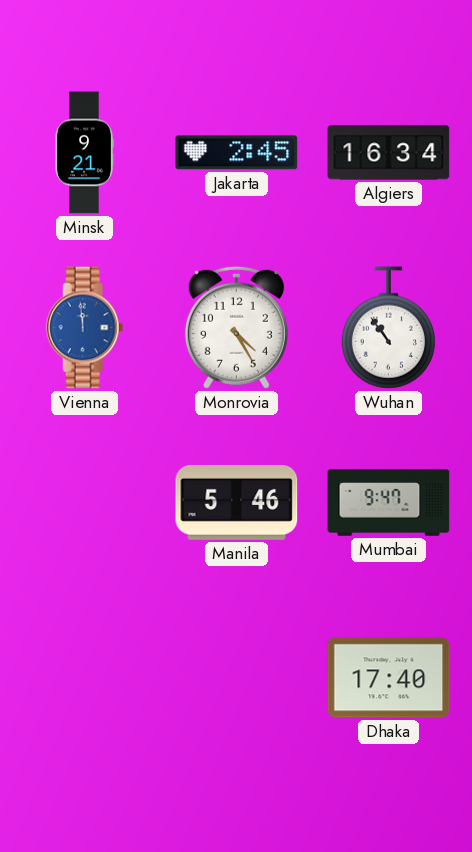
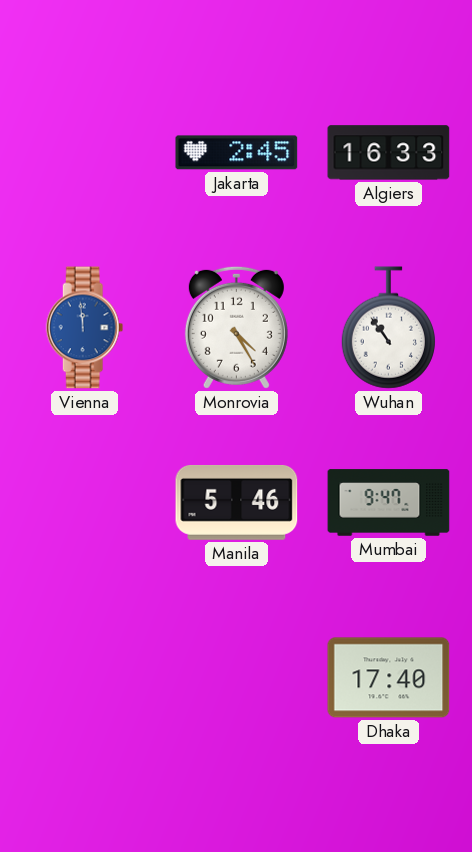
Minsk: 9:21 -> none
Algiers: 16:34 -> 16:33
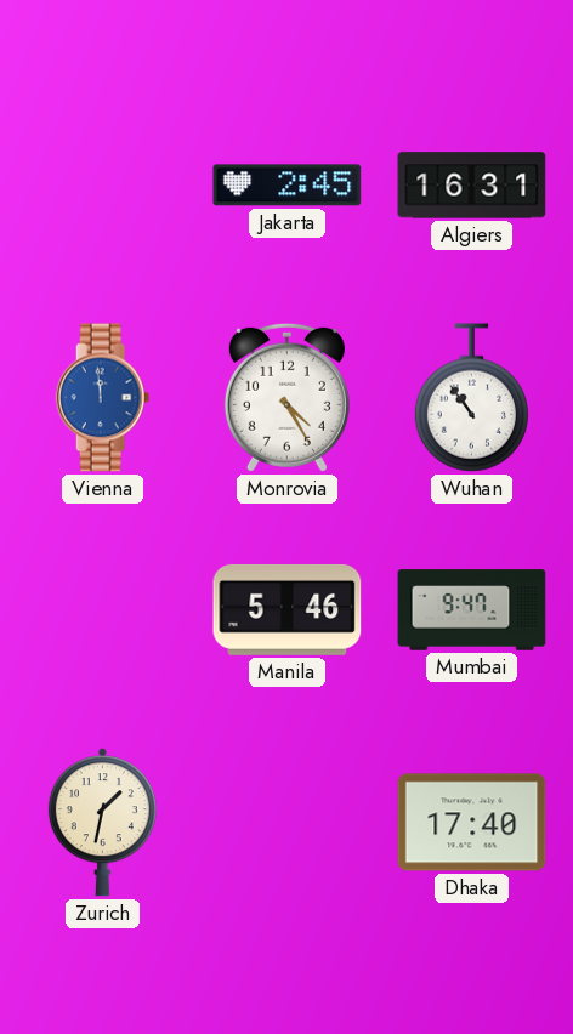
Algiers: 16:33 -> 16:31
Zurich: none -> 1:32
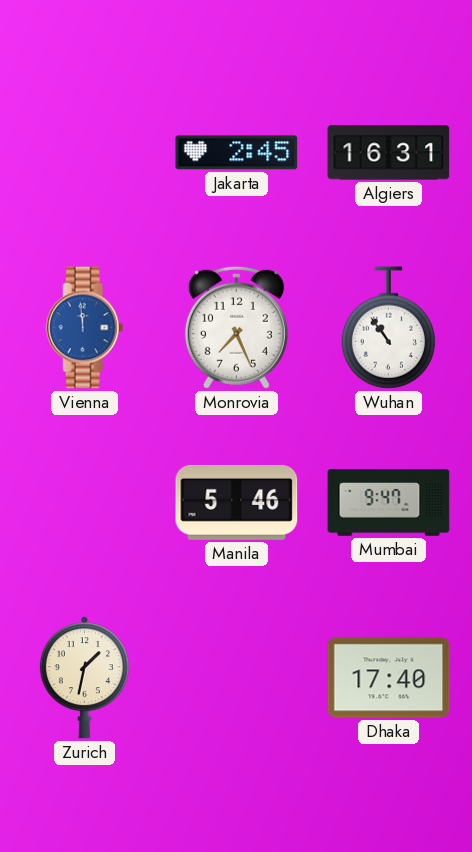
Monrovia: 4:25 -> 7:26
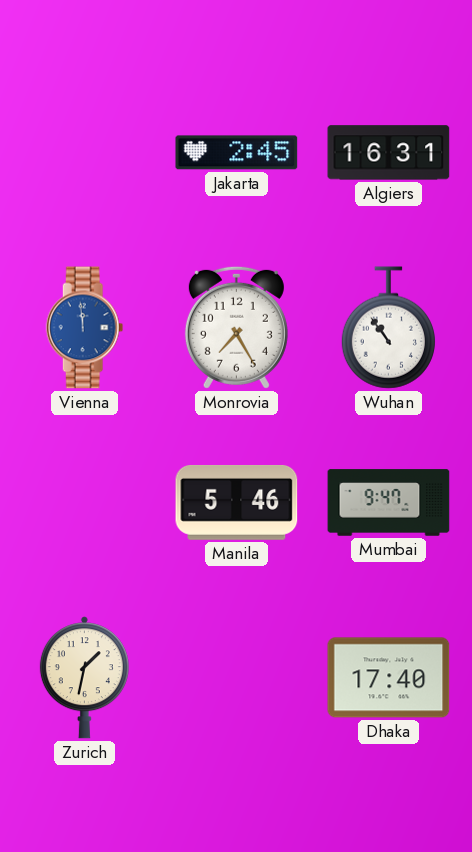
Monrovia: 7:26 -> 7:25
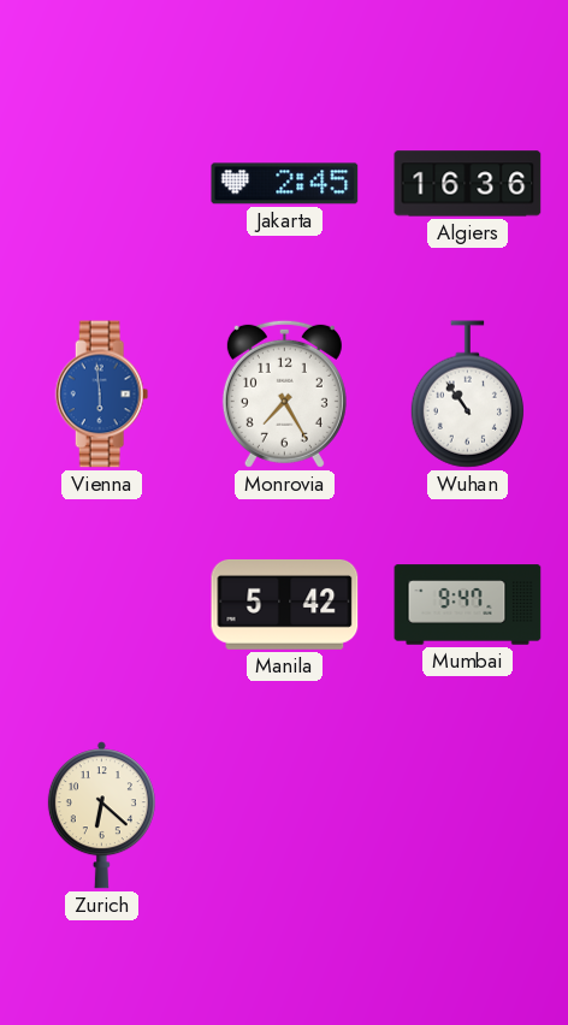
Algiers: 16:31 -> 16:36
Vienna: 11:59 -> 5:59
Manila: 5:46 -> 5:42
Zurich: 1:32 -> 6:22
Dhaka: 17:40 -> none
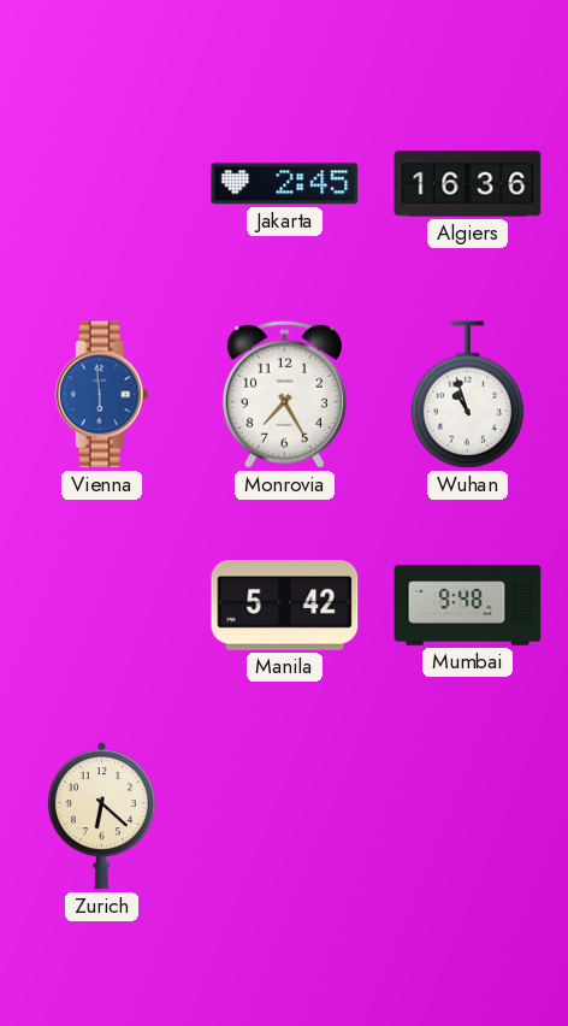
Wuhan: 10:54 -> 10:57
Mumbai: 9:47 -> 9:48
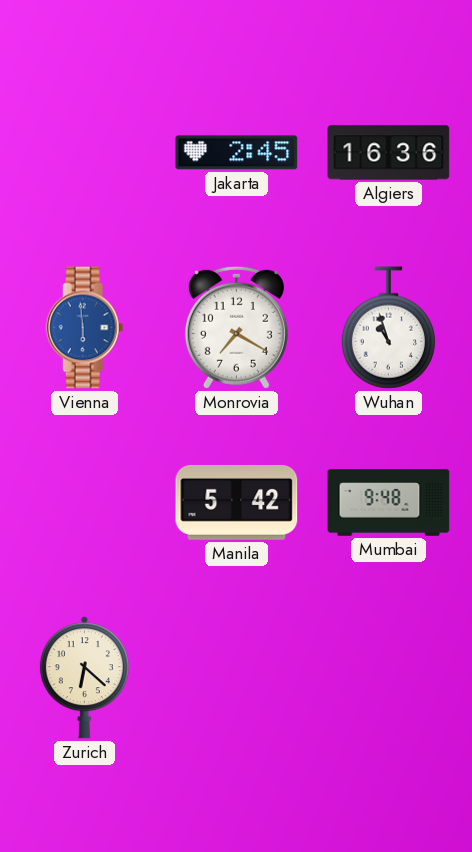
Monrovia: 7:25 -> 7:20
